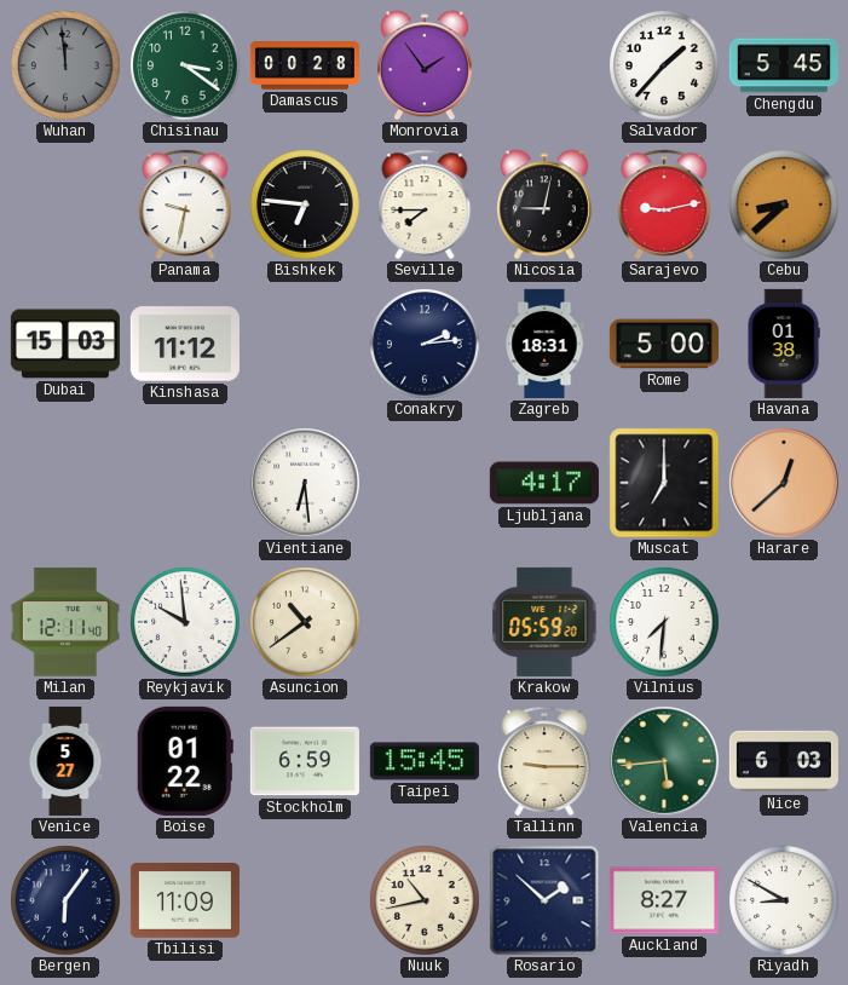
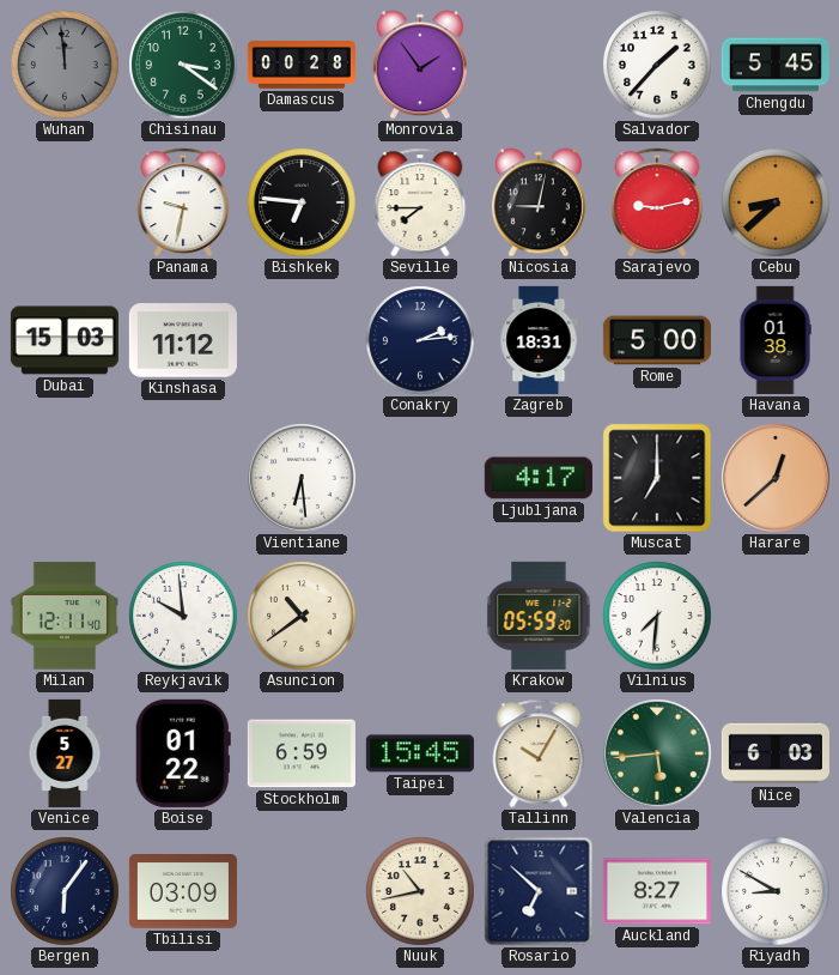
Tallinn: 9:15 -> 10:05
Tbilisi: 11:09 -> 03:09
Rosario: 1:52 -> 6:52
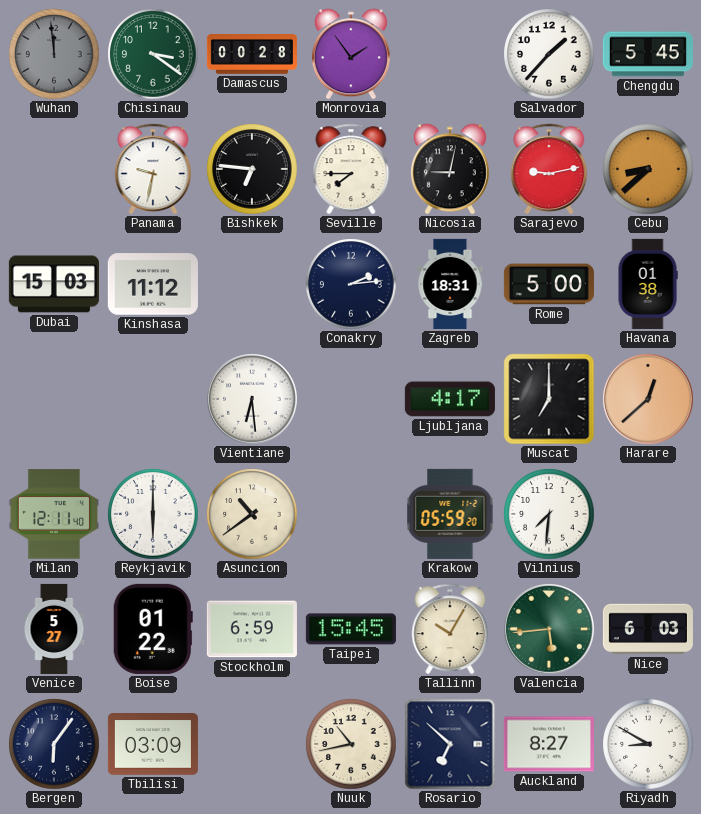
Reykjavik: 9:59 -> 6:00
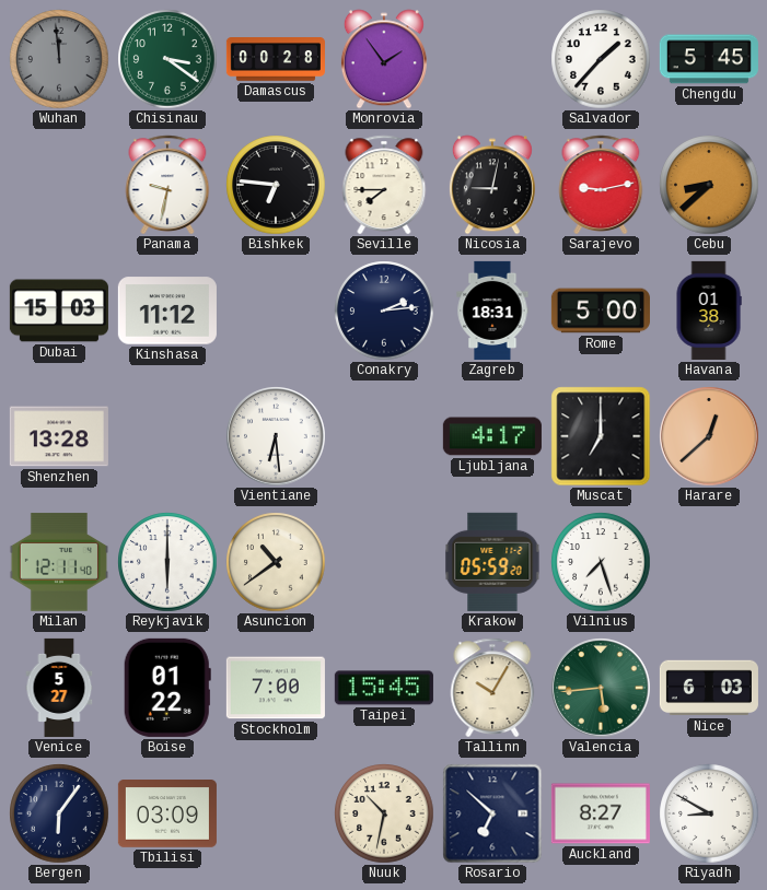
Shenzhen: none -> 13:28
Vilnius: 7:31 -> 7:27
Stockholm: 6:59 -> 7:00
Nuuk: 10:43 -> 10:32
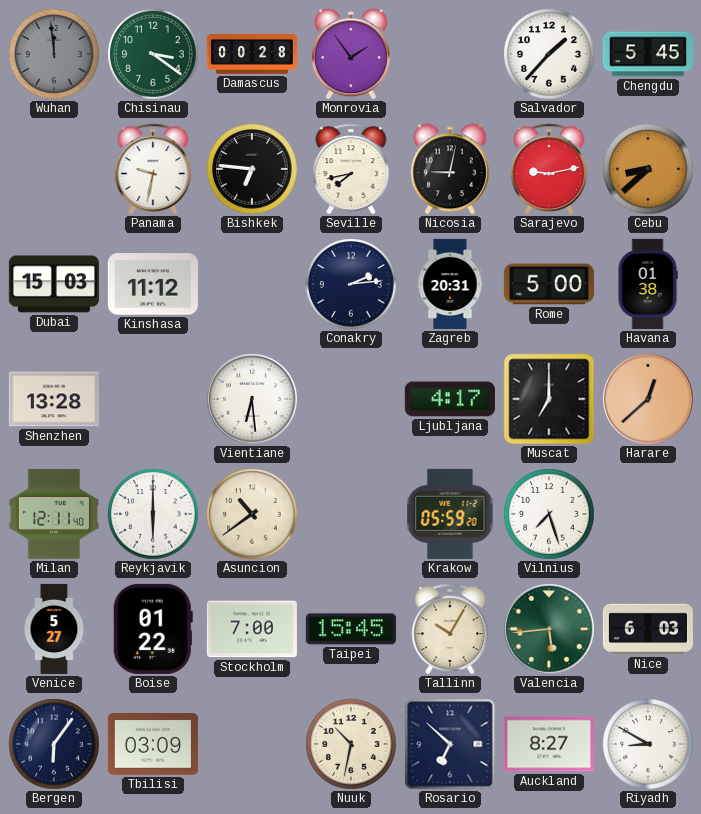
Seville: 7:45 -> 7:43
Zagreb: 18:31 -> 20:31
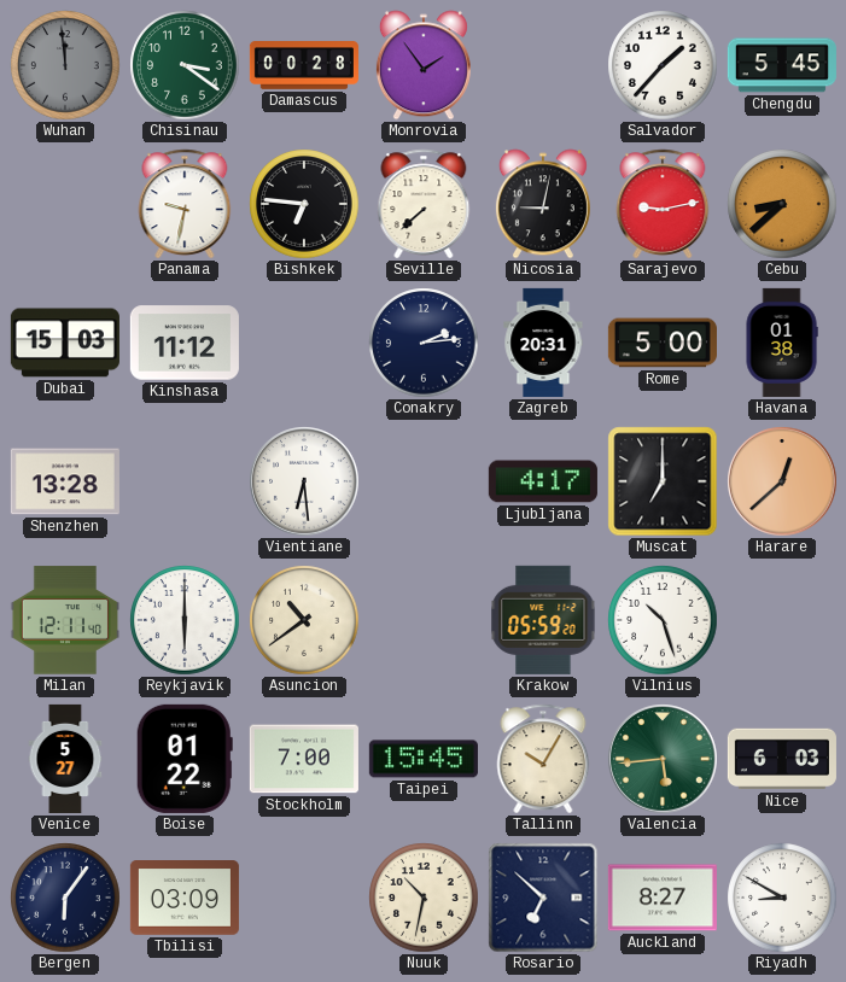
Seville: 7:43 -> 7:38
Vilnius: 7:27 -> 10:27
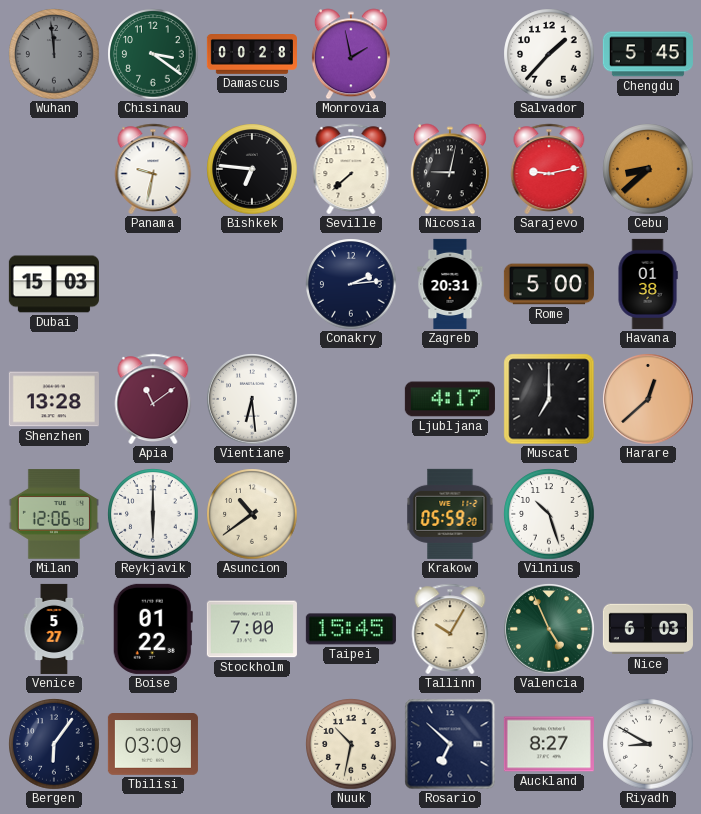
Monrovia: 1:54 -> 1:58
Kinshasa: 11:12 -> none
Apia: none -> 11:09
Milan: 12:11 -> 12:06
Valencia: 5:44 -> 4:56
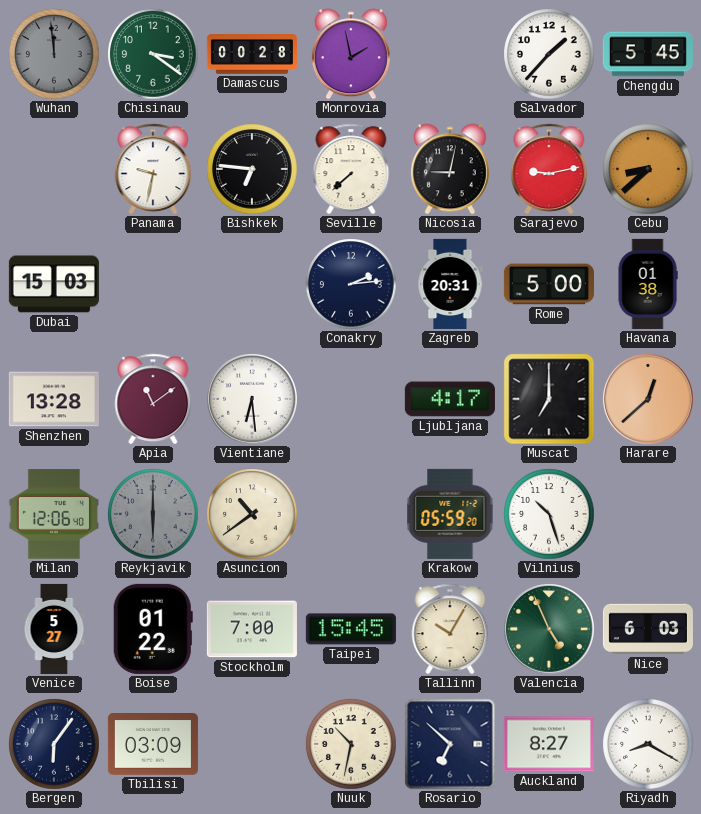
Reykjavik dial: white -> grey
Riyadh: 8:50 -> 8:20
